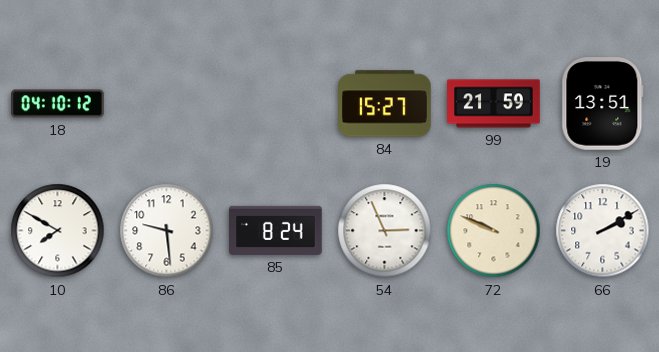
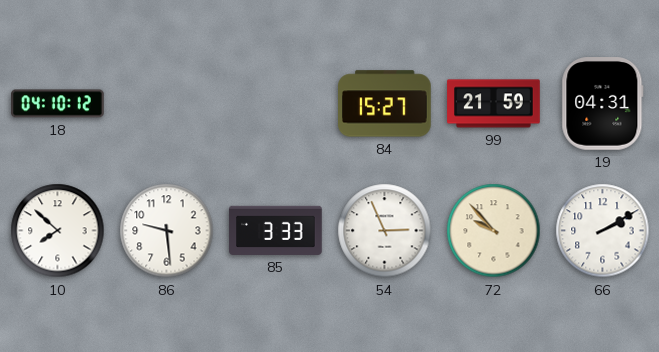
19: 13:51 -> 04:31
10: 7:50 -> 7:52
85: 8:24 -> 3:33
72: 9:49 -> 9:53
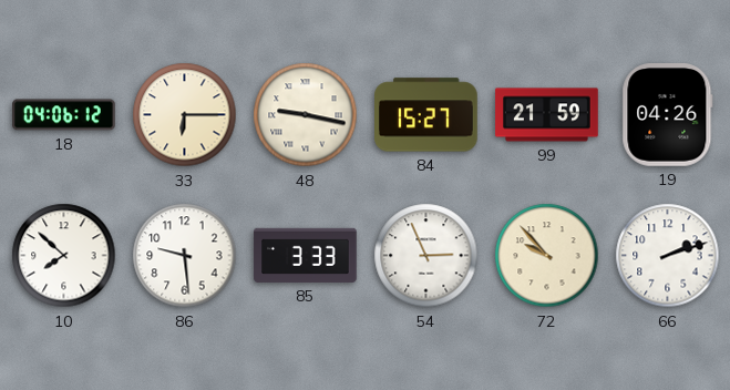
18: 04:10 -> 04:06
33: none -> 6:15
48: none -> 9:17
19: 04:31 -> 04:26
66: 2:10 -> 2:12
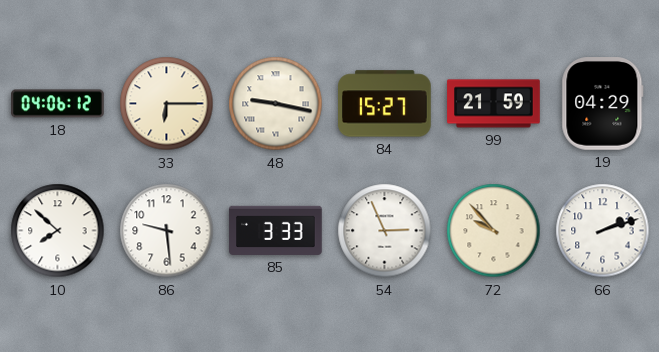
19: 04:26 -> 04:29
